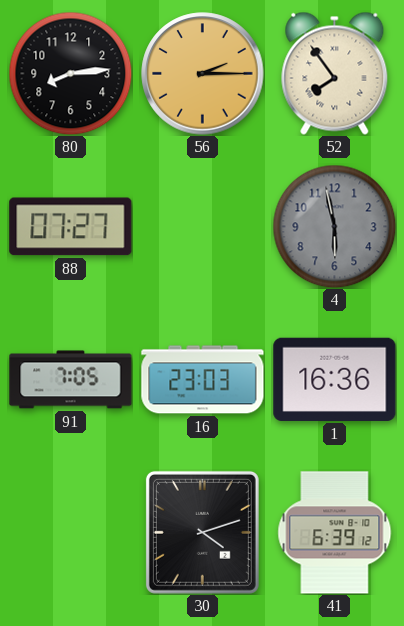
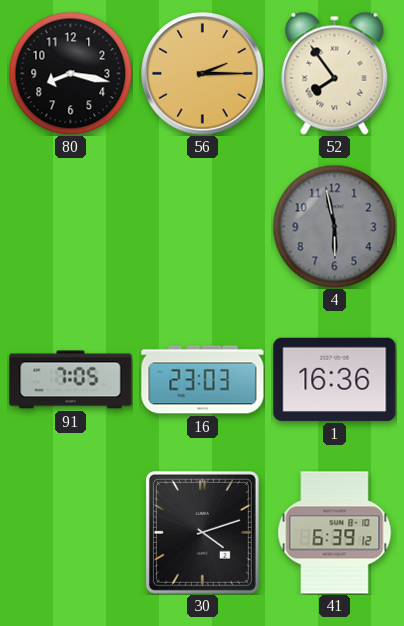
80: 8:14 -> 8:17
88: 07:27 -> none
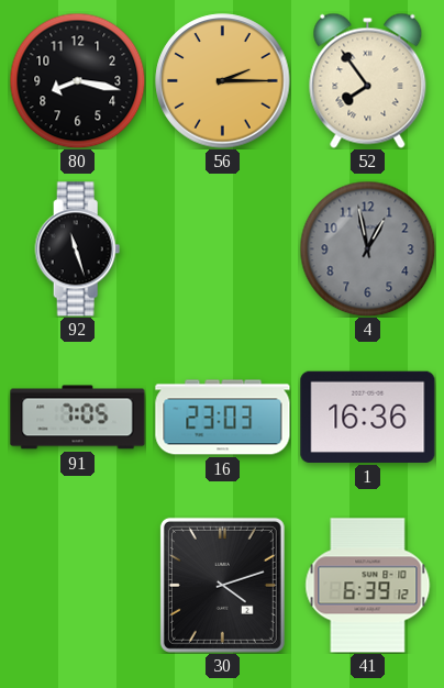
92: none -> 11:27
4: 5:58 -> 12:58
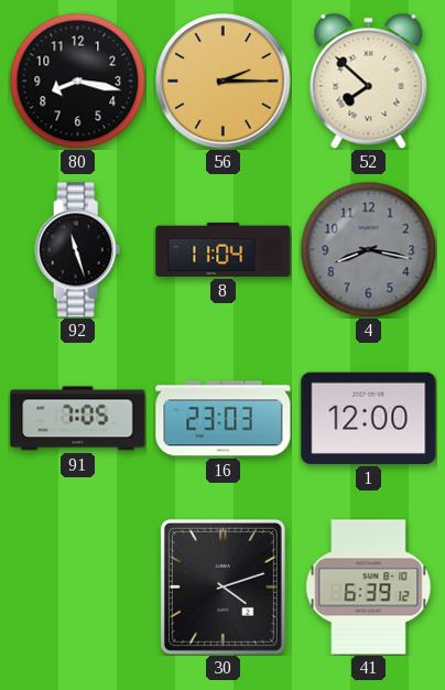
52: 7:54 -> 7:52
8: none -> 11:04
4: 12:58 -> 8:17
1: 16:36 -> 12:00
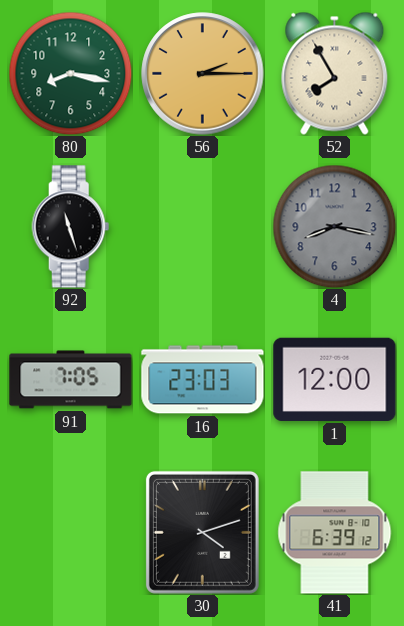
80 dial: black -> green
52: 7:52 -> 7:55
8: 11:04 -> none
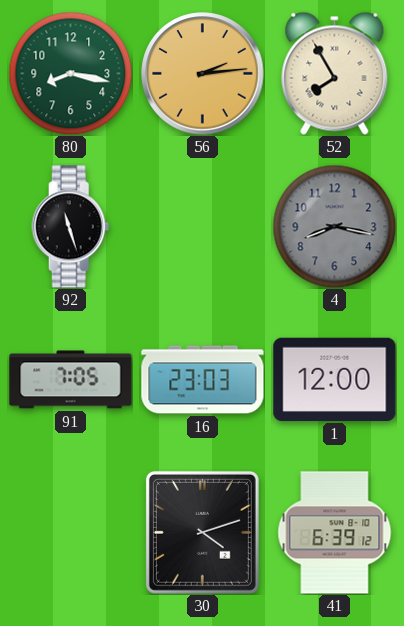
56: 2:15 -> 2:14
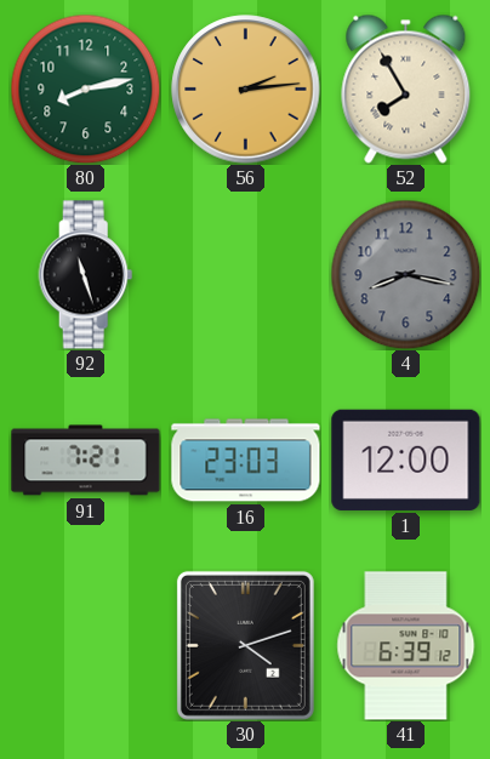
80: 8:17 -> 8:13
91: 7:05 -> 7:21
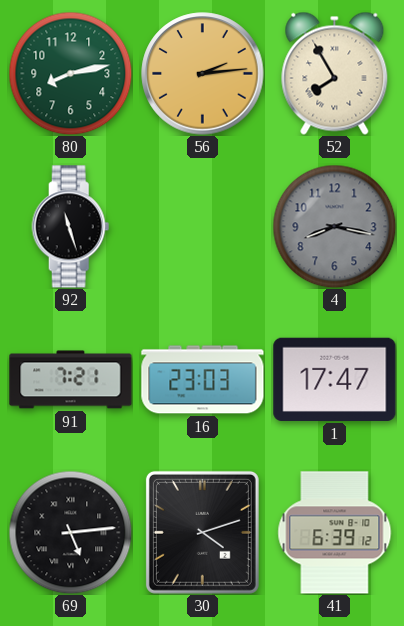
1: 12:00 -> 17:47
69: none -> 5:14
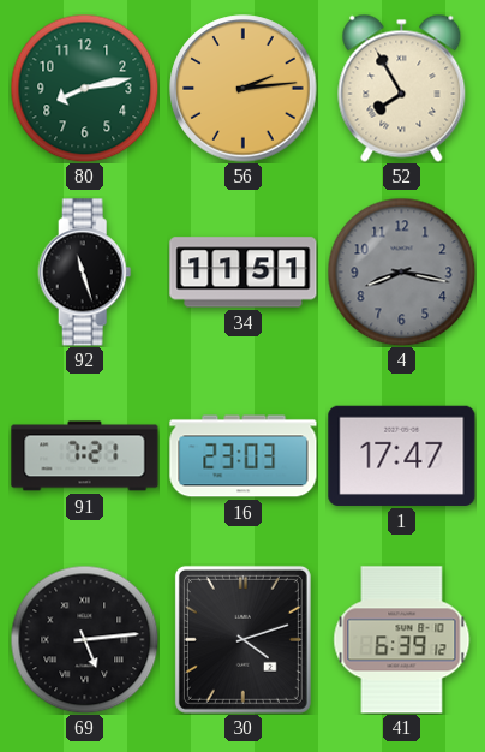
34: none -> 11:51
